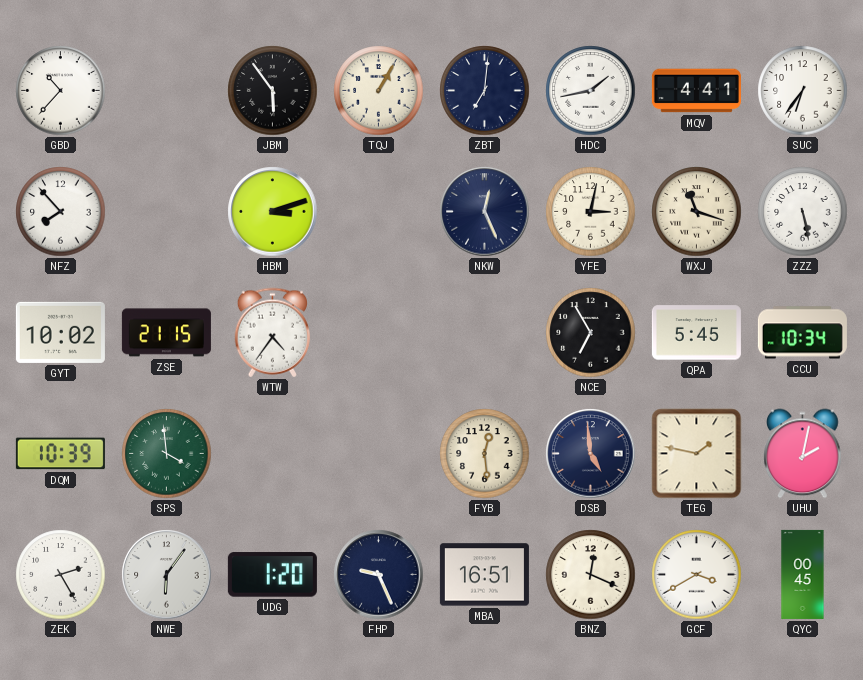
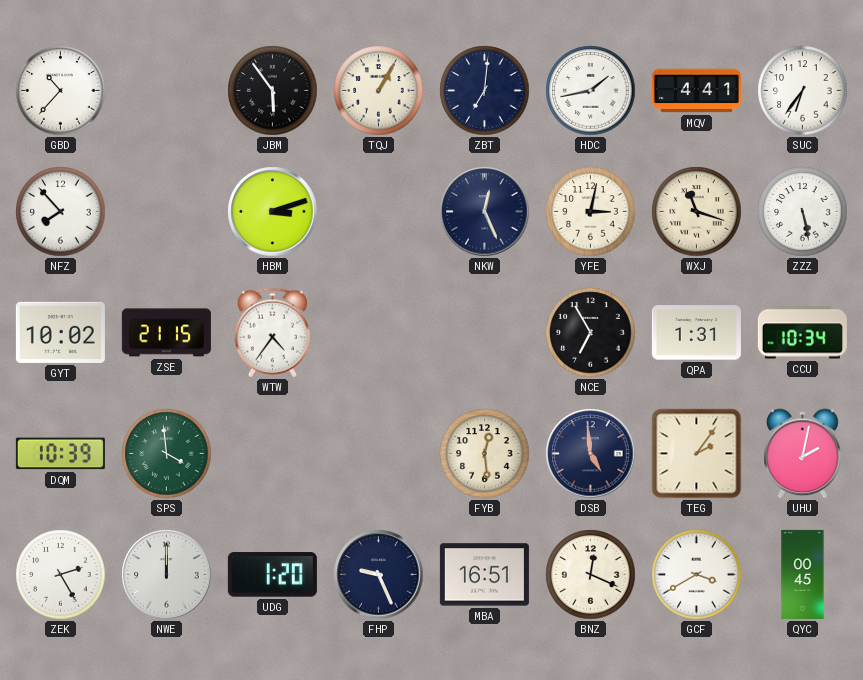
QPA: 5:45 -> 1:31
TEG: 1:47 -> 2:06
NWE: 6:06 -> 12:00
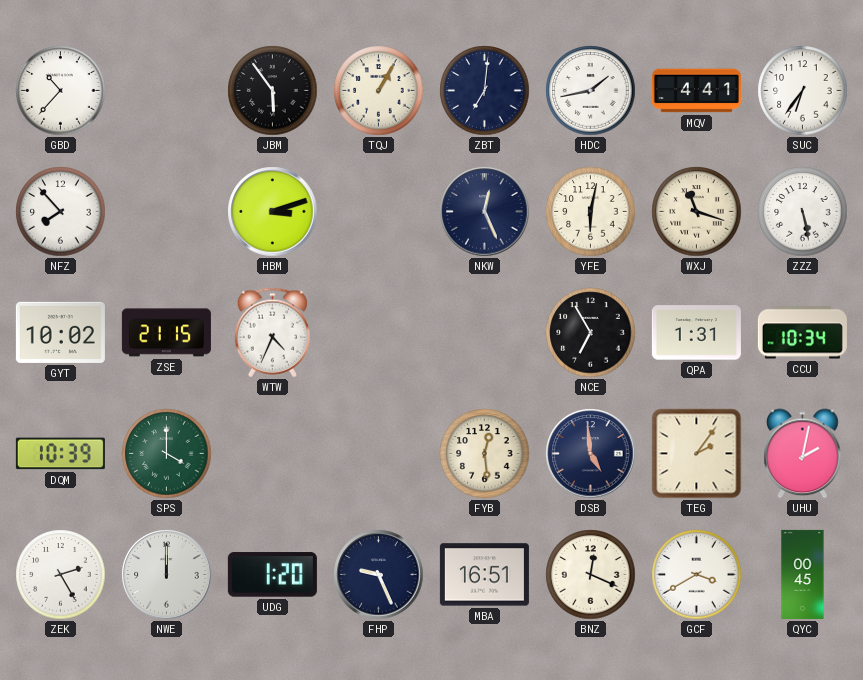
YFE: 3:02 -> 6:02
WTW: 4:36 -> 4:34
SPS: 3:59 -> 4:00
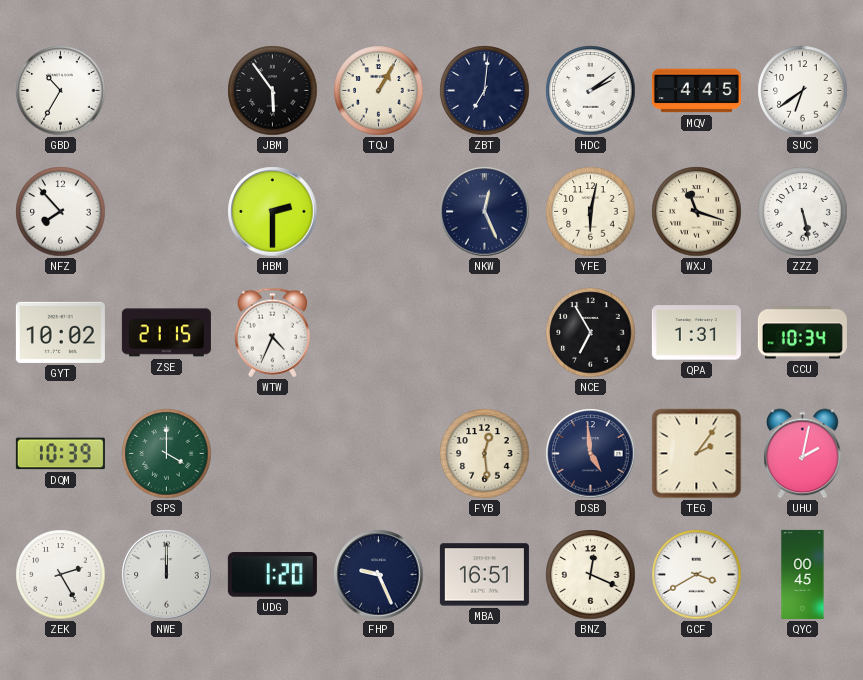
GBD: 10:37 -> 10:35
HDC: 1:43 -> 2:09
MQV: 4:41 -> 4:45
SUC: 6:36 -> 6:39
HBM: 3:12 -> 2:30
